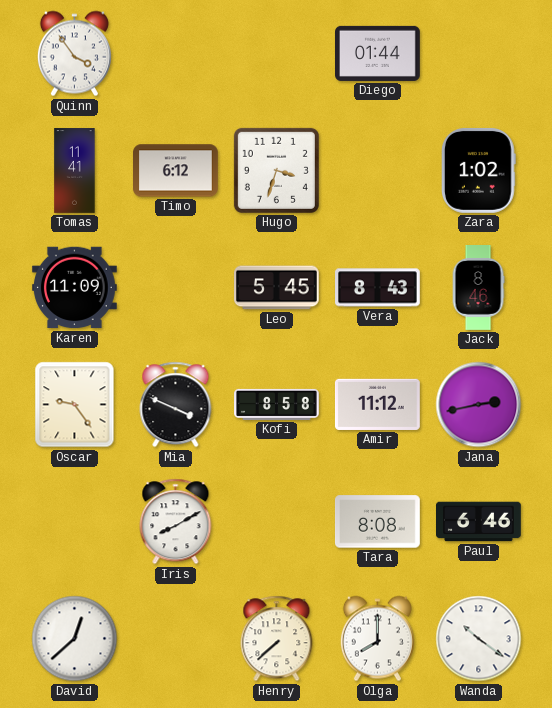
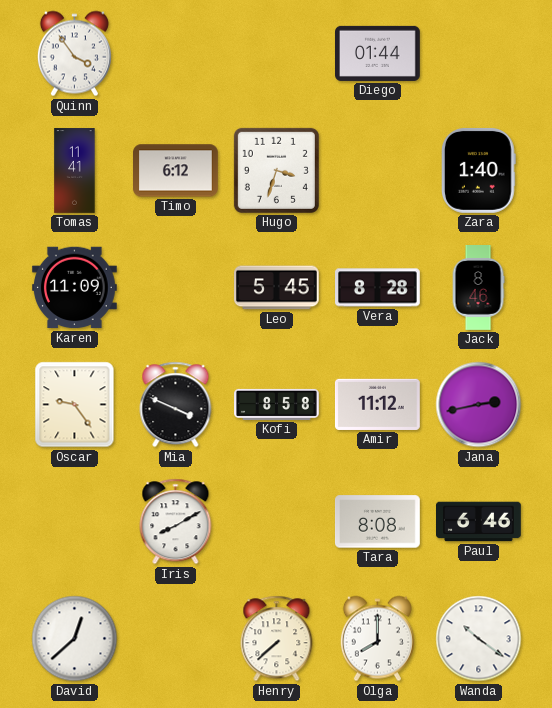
Zara: 1:02 -> 1:40
Vera: 8:43 -> 8:28
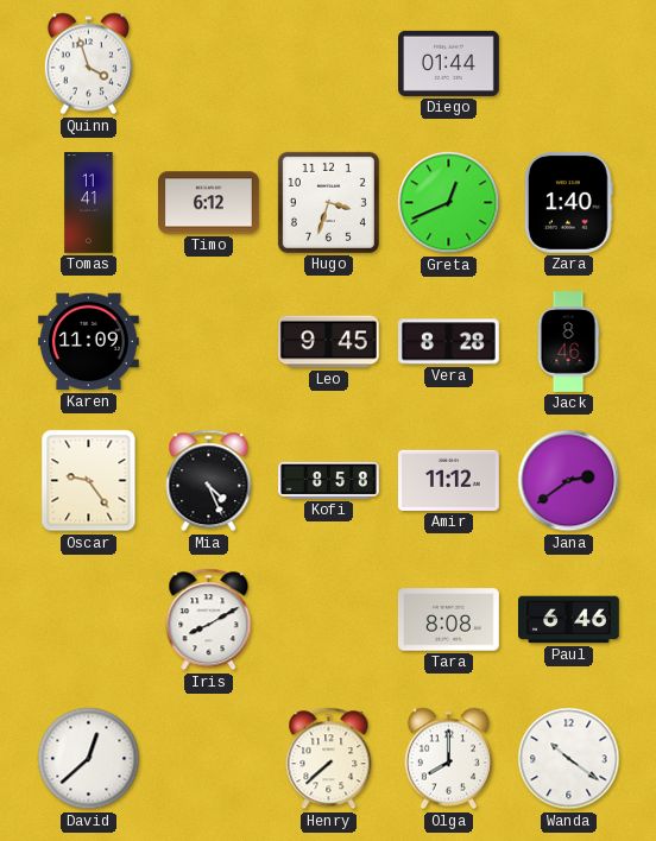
Quinn: 3:54 -> 3:57
Greta: none -> 12:41
Leo: 5:45 -> 9:45
Mia: 3:49 -> 4:26
Jana: 2:43 -> 2:39
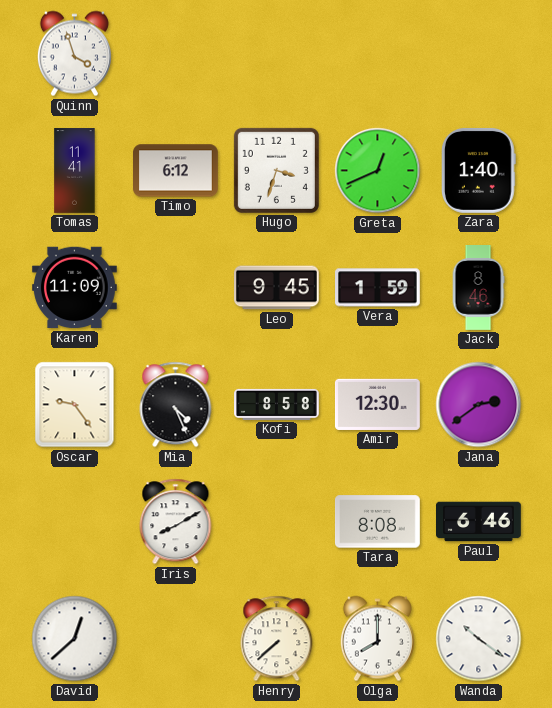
Diego: 01:44 -> none
Vera: 8:28 -> 1:59
Amir: 11:12 -> 12:30
